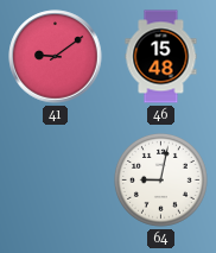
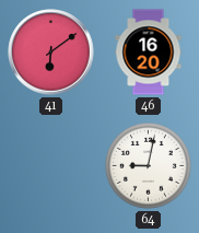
41: 9:09 -> 6:09
46: 15:48 -> 16:20
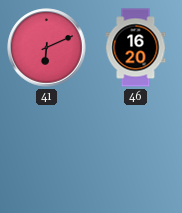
41: 6:09 -> 6:11
64: 9:02 -> none
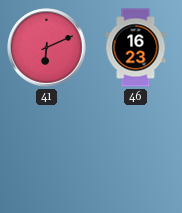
46: 16:20 -> 16:23
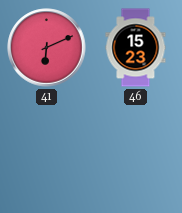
46: 16:23 -> 15:23
